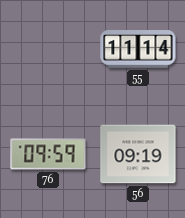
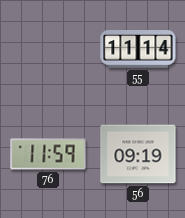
76: 09:59 -> 11:59
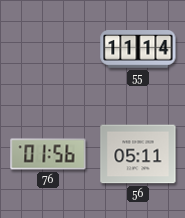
76: 11:59 -> 01:56
56: 09:19 -> 05:11
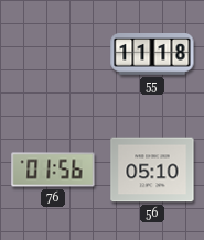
55: 11:14 -> 11:18
56: 05:11 -> 05:10
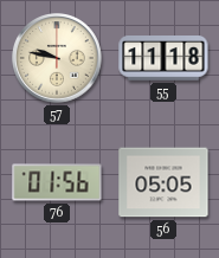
57: none -> 9:47
56: 05:10 -> 05:05
